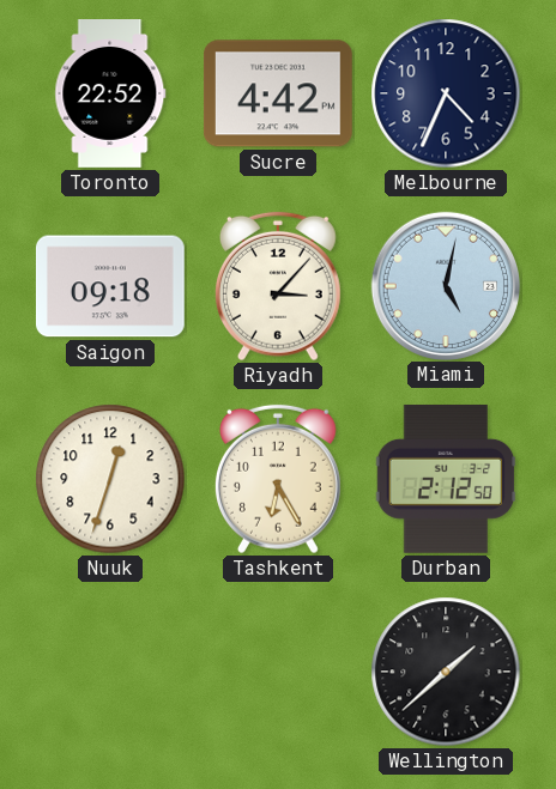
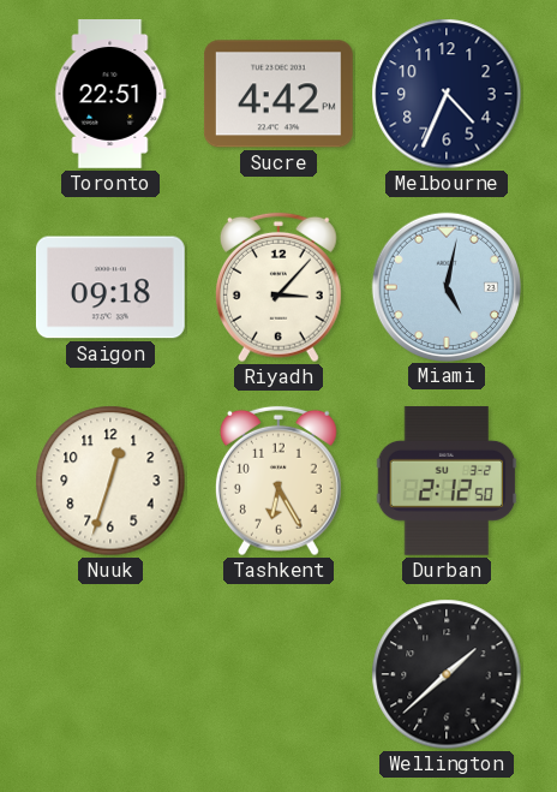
Toronto: 22:52 -> 22:51
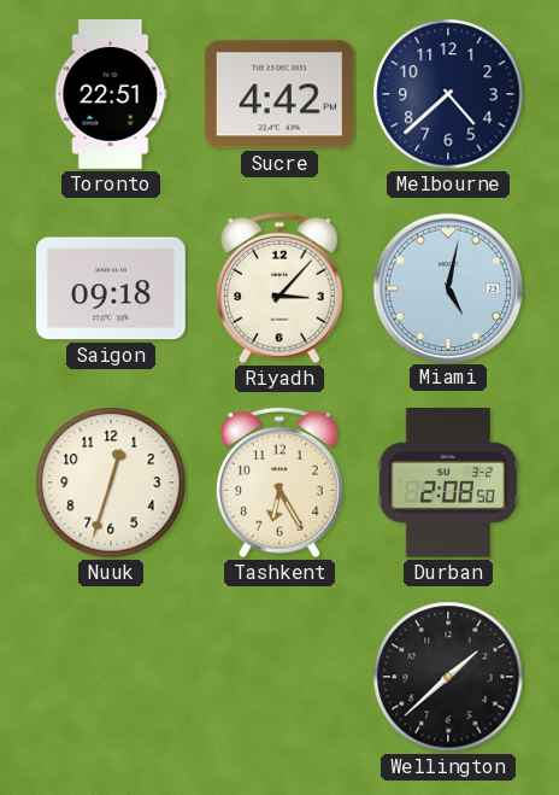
Melbourne: 4:34 -> 4:38
Durban: 2:12 -> 2:08
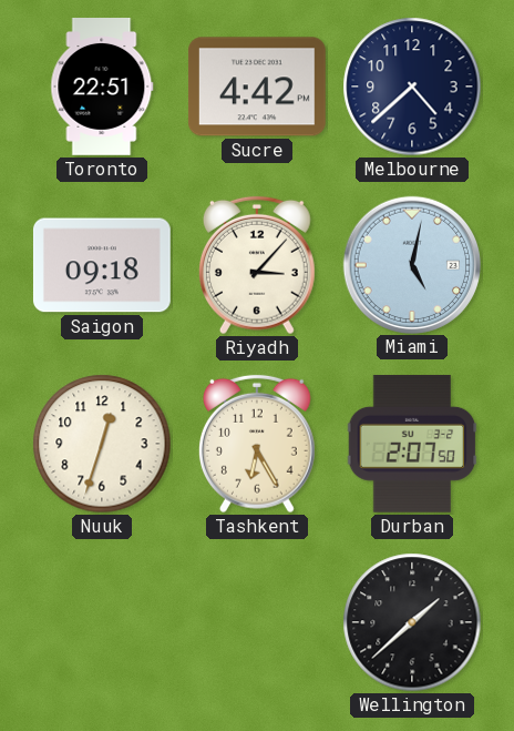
Durban: 2:08 -> 2:07
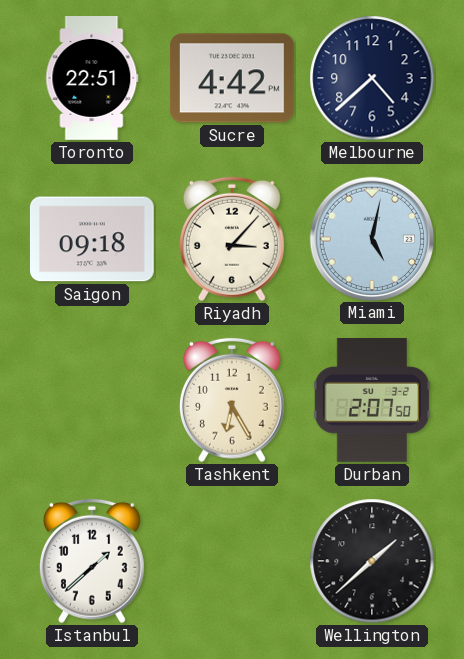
Nuuk: 12:33 -> none
Istanbul: none -> 1:38
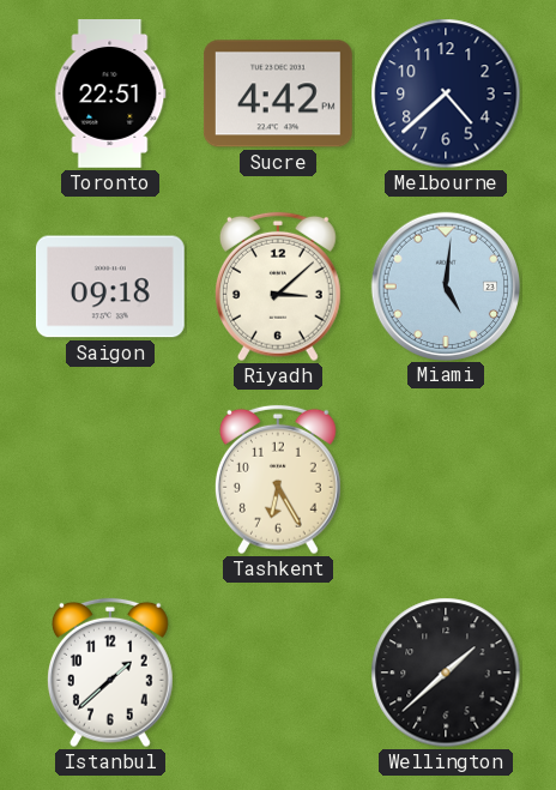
Riyadh: 3:07 -> 3:08
Miami: 5:02 -> 5:01
Durban: 2:07 -> none
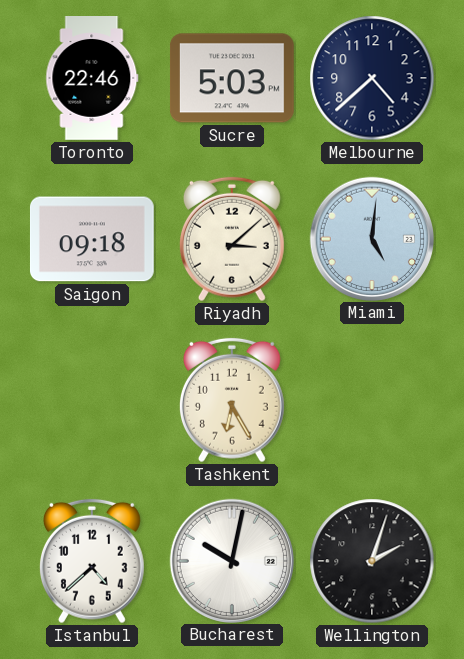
Toronto: 22:51 -> 22:46
Sucre: 4:42 -> 5:03
Istanbul: 1:38 -> 4:38
Bucharest: none -> 10:02
Wellington: 1:38 -> 2:03
